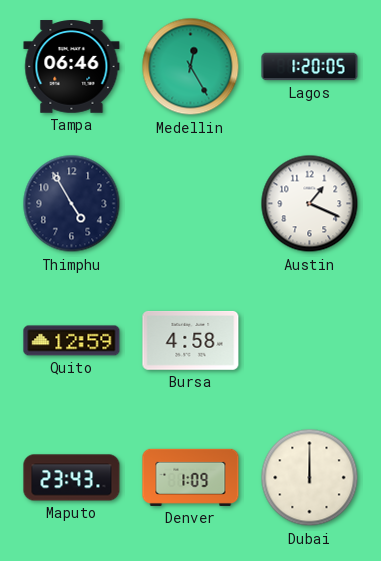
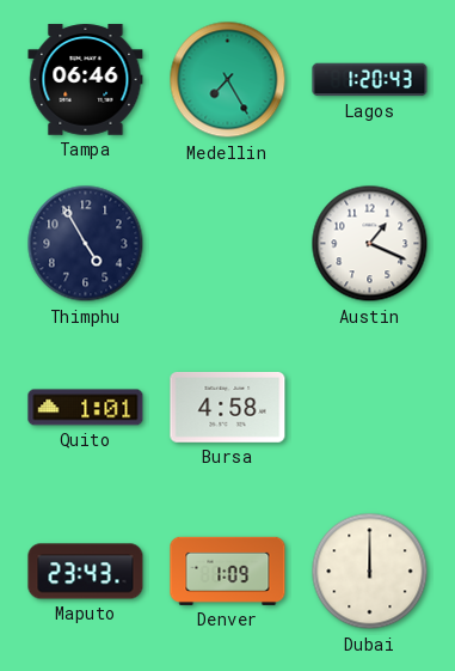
Medellin: 12:25 -> 7:25
Lagos: 1:20:05 -> 1:20:43
Quito: 12:59 -> 1:01
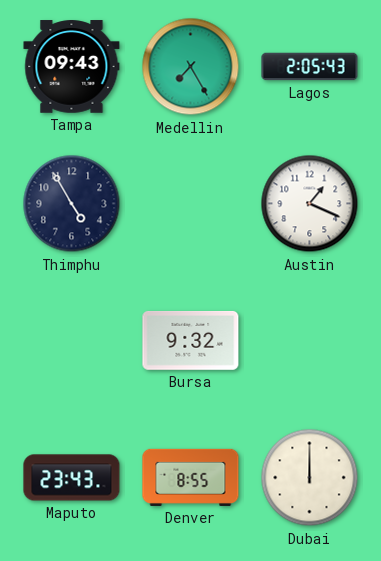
Tampa: 06:46 -> 09:43
Lagos: 1:20 -> 2:05
Quito: 1:01 -> none
Bursa: 4:58 -> 9:32
Denver: 1:09 -> 8:55
